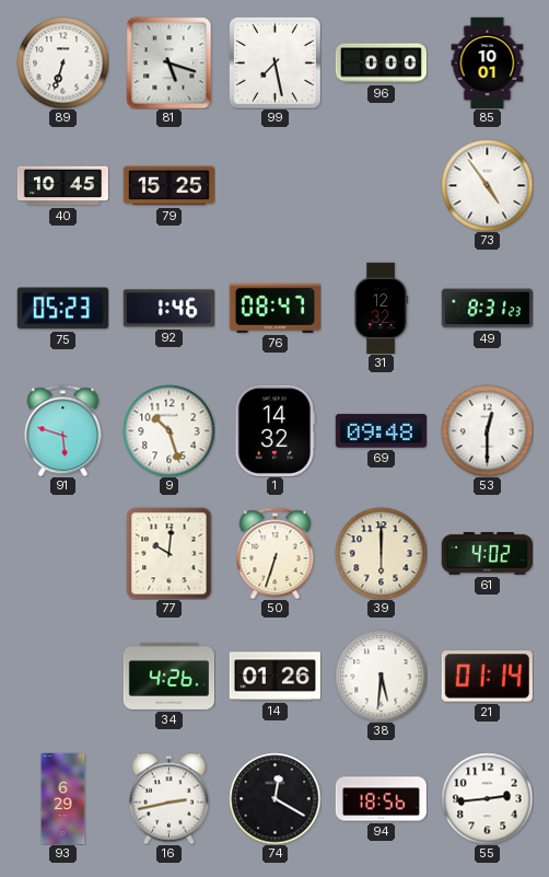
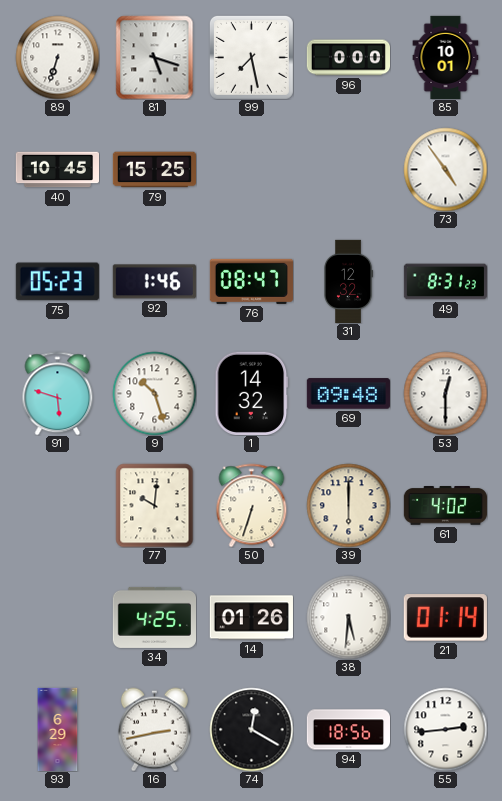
34: 4:26 -> 4:25
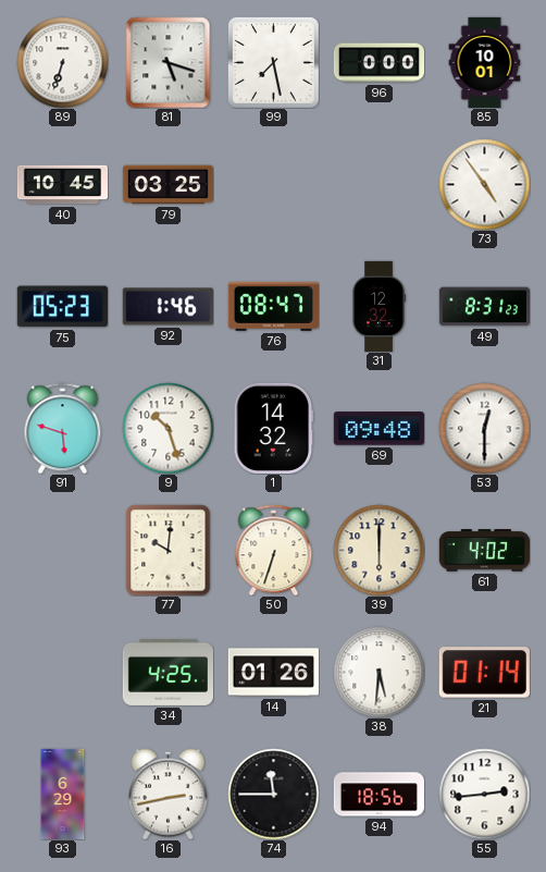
79: 15:25 -> 03:25
74: 12:20 -> 11:45
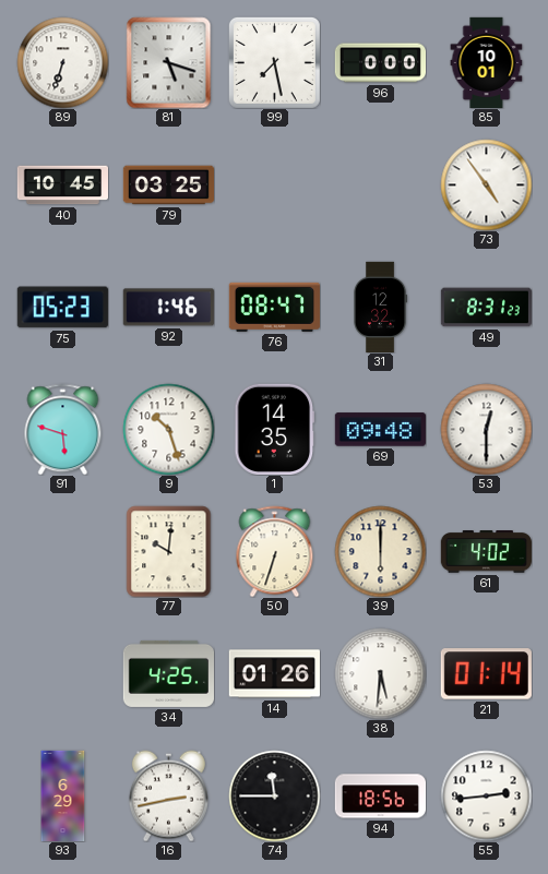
1: 14:32 -> 14:35
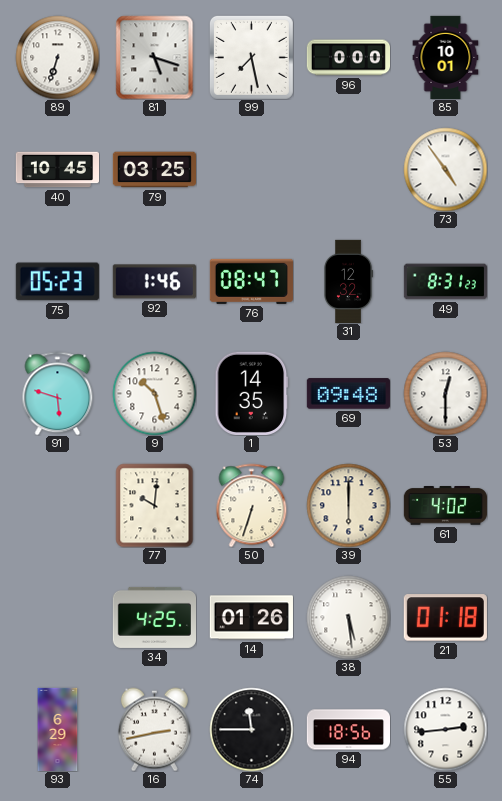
38: 5:31 -> 5:29
21: 01:14 -> 01:18
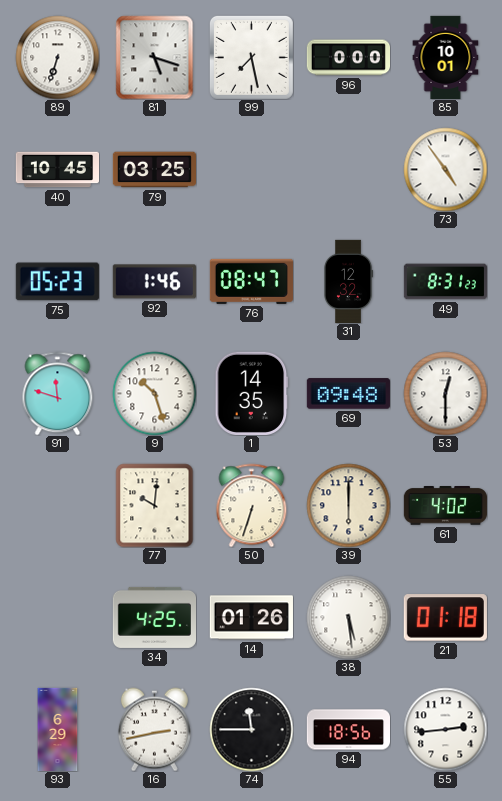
91: 5:48 -> 11:48
